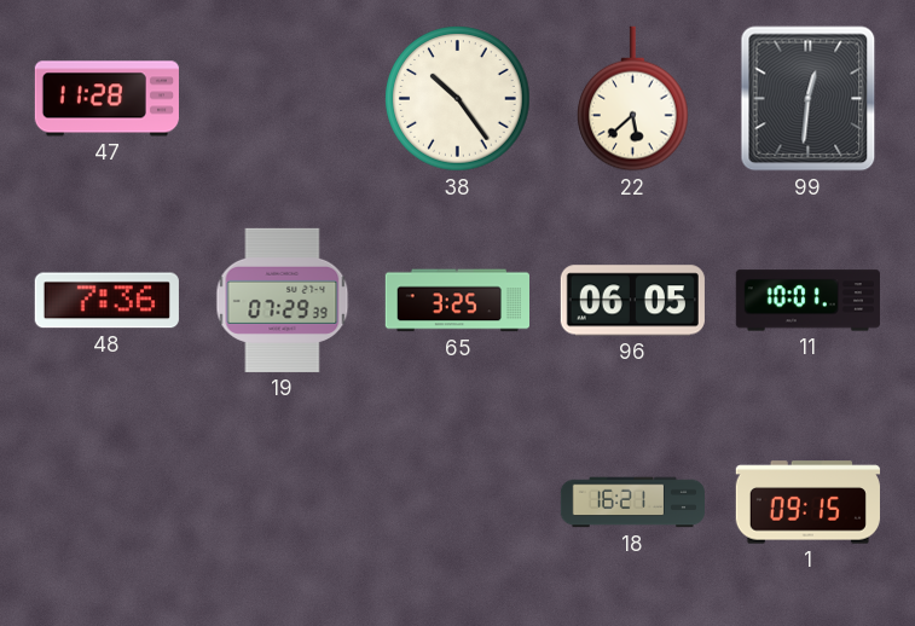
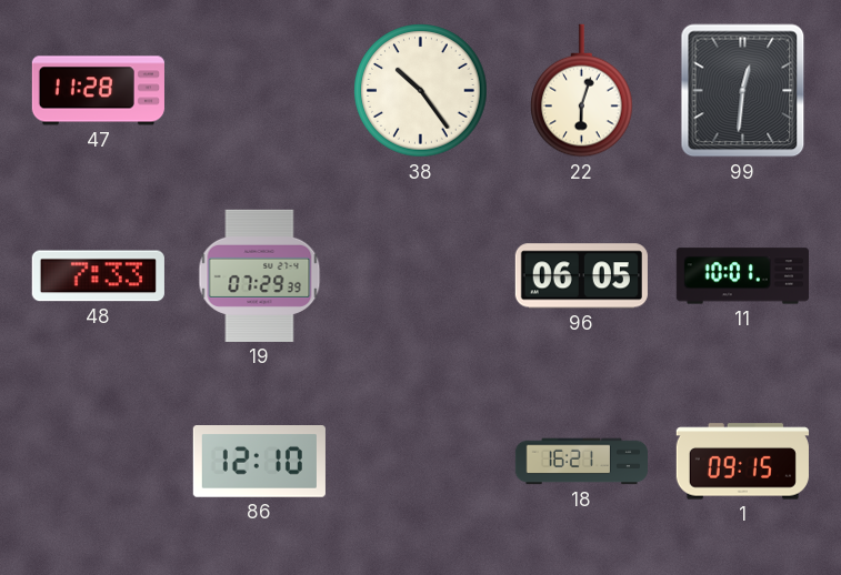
22: 5:38 -> 6:03
48: 7:36 -> 7:33
65: 3:25 -> none
86: none -> 12:10
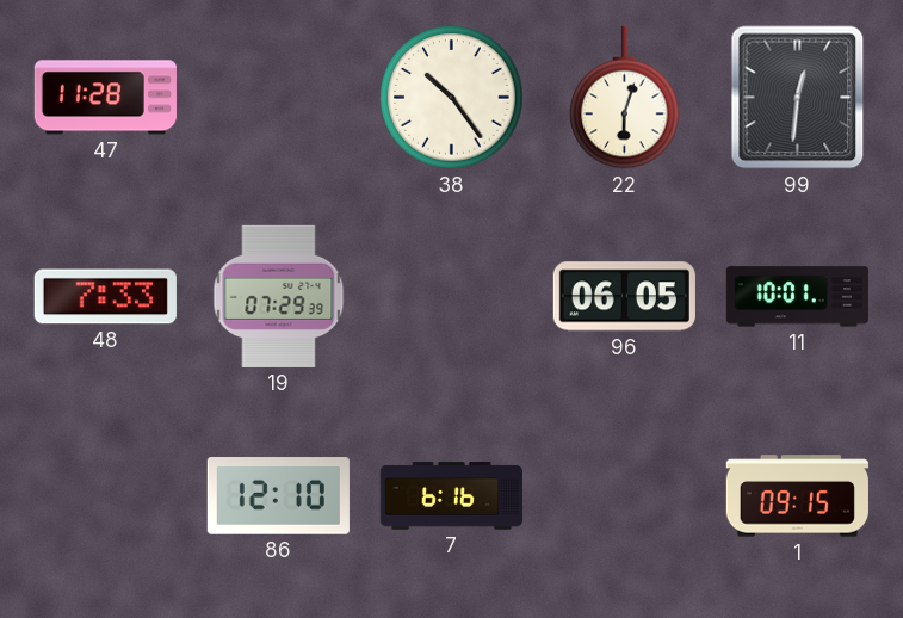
7: none -> 6:16
18: 16:21 -> none
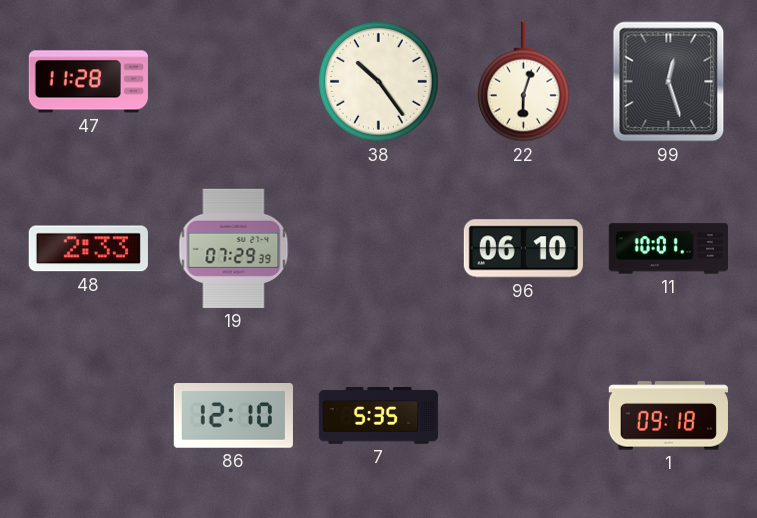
99: 12:31 -> 12:27
48: 7:33 -> 2:33
96: 06:05 -> 06:10
7: 6:16 -> 5:35
1: 09:15 -> 09:18
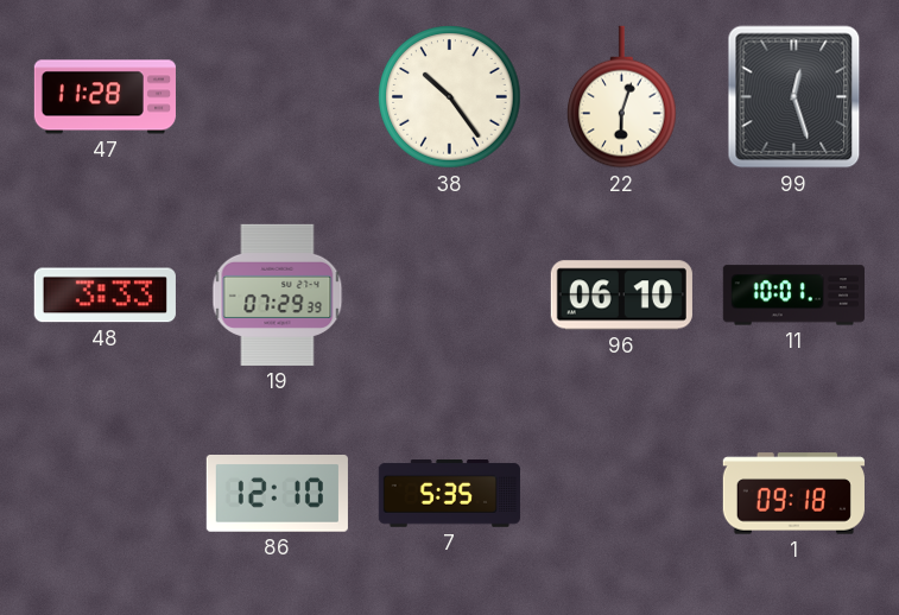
48: 2:33 -> 3:33
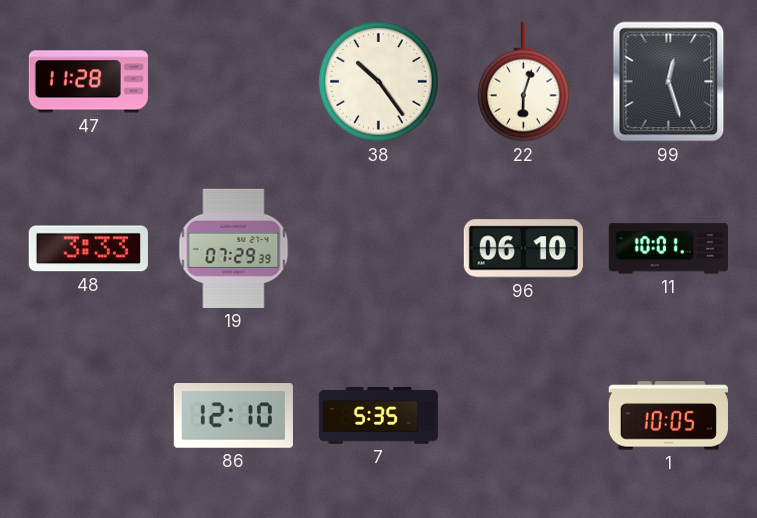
1: 09:18 -> 10:05
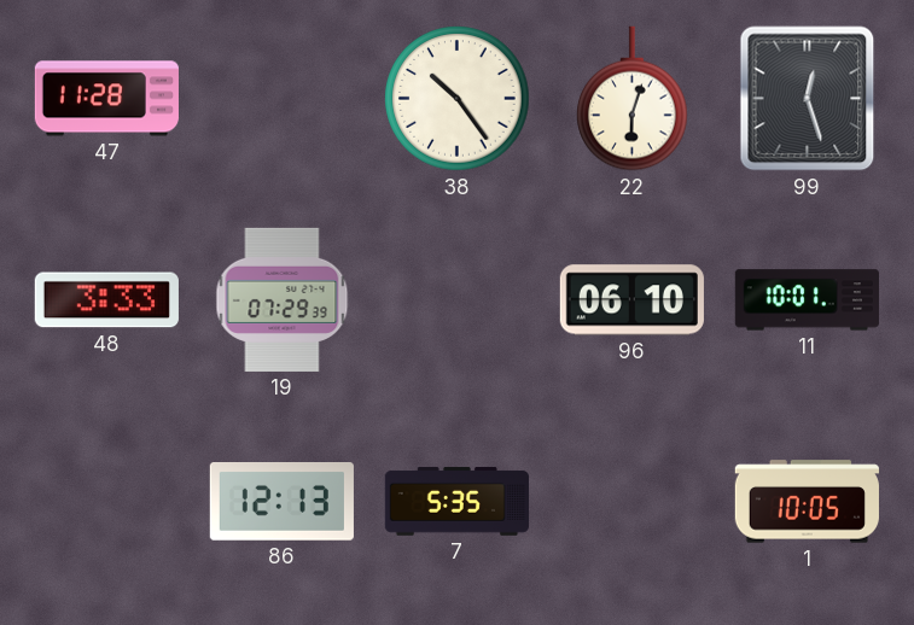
86: 12:10 -> 12:13
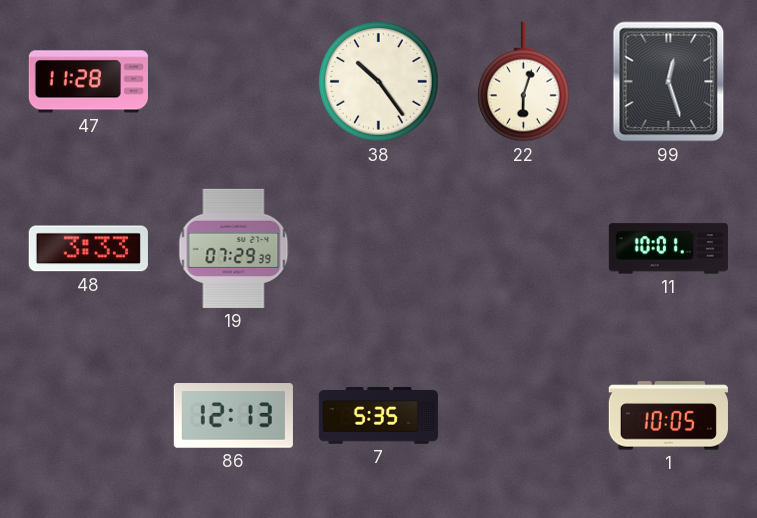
96: 06:10 -> none
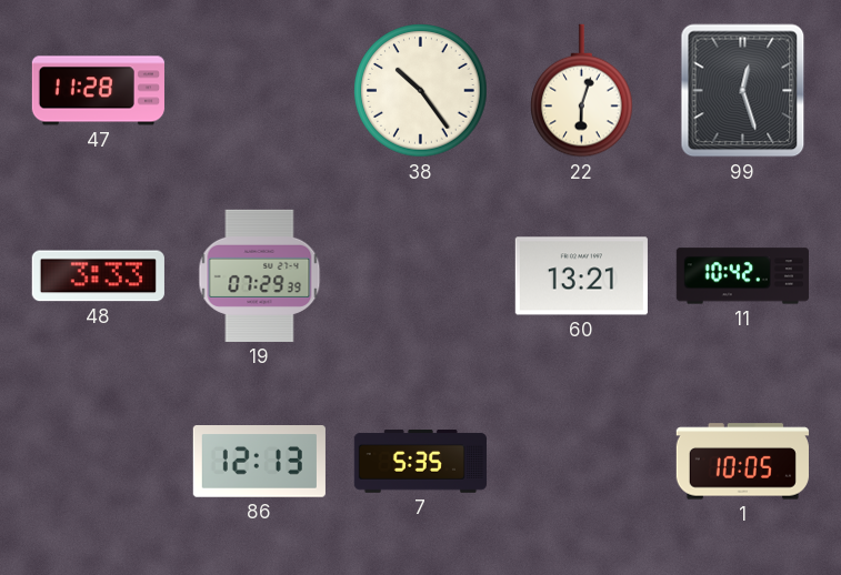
60: none -> 13:21
11: 10:01 -> 10:42
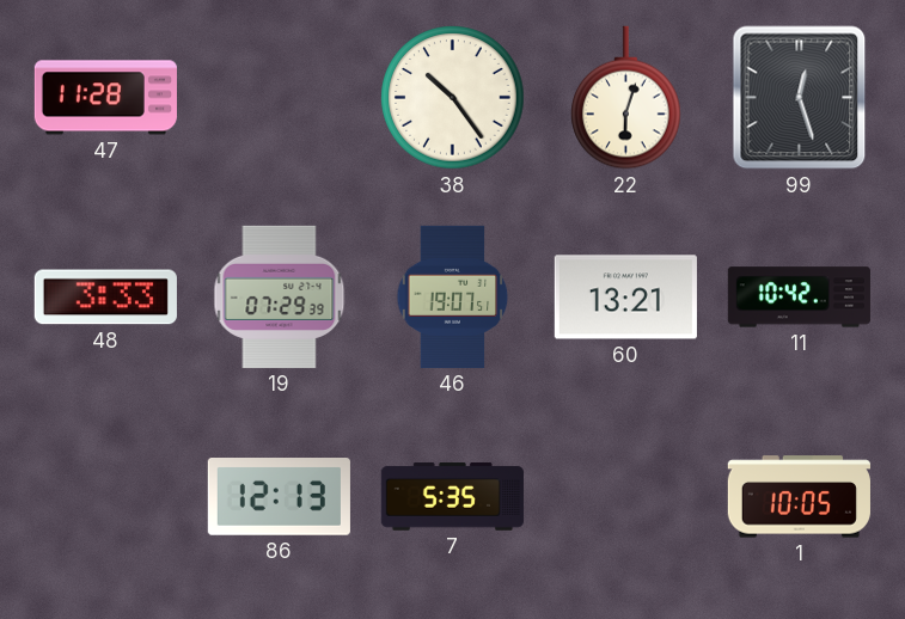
46: none -> 19:07
